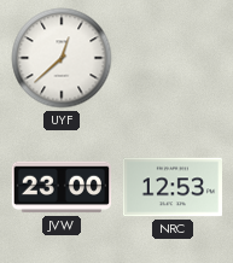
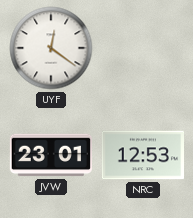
UYF: 12:38 -> 12:21
JVW: 23:00 -> 23:01
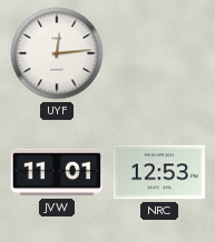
UYF: 12:21 -> 12:14
JVW: 23:01 -> 11:01
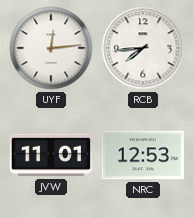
RCB: none -> 7:44
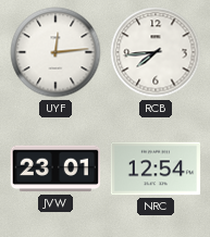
JVW: 11:01 -> 23:01
NRC: 12:53 -> 12:54
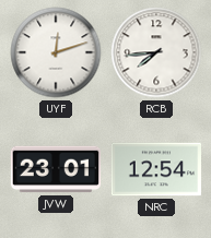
UYF: 12:14 -> 12:12
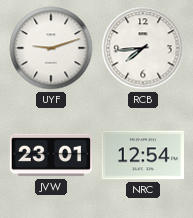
UYF: 12:12 -> 9:12
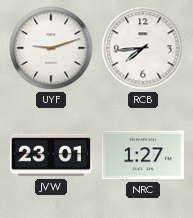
NRC: 12:54 -> 1:27
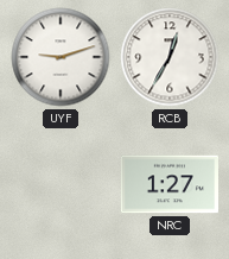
RCB: 7:44 -> 12:35
JVW: 23:01 -> none
